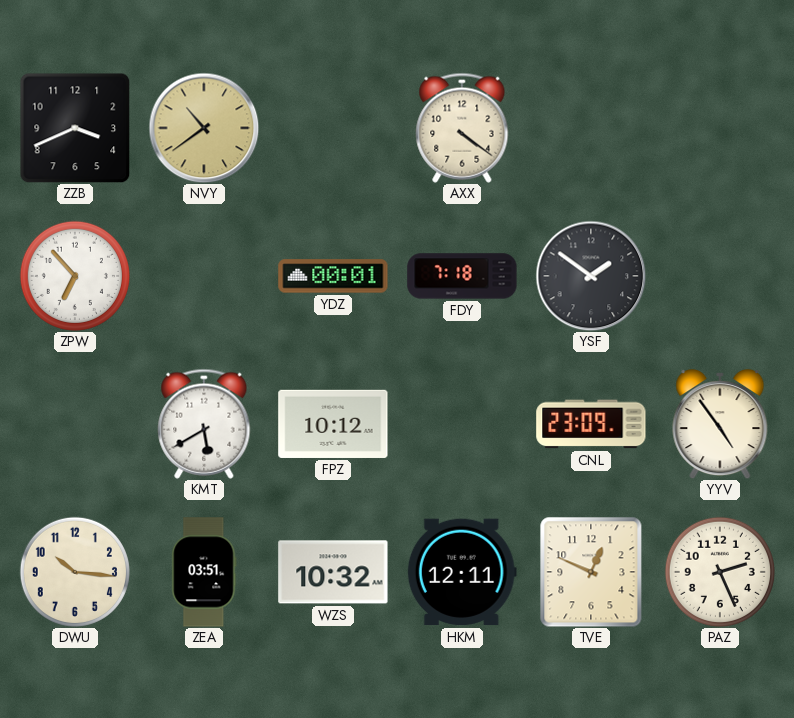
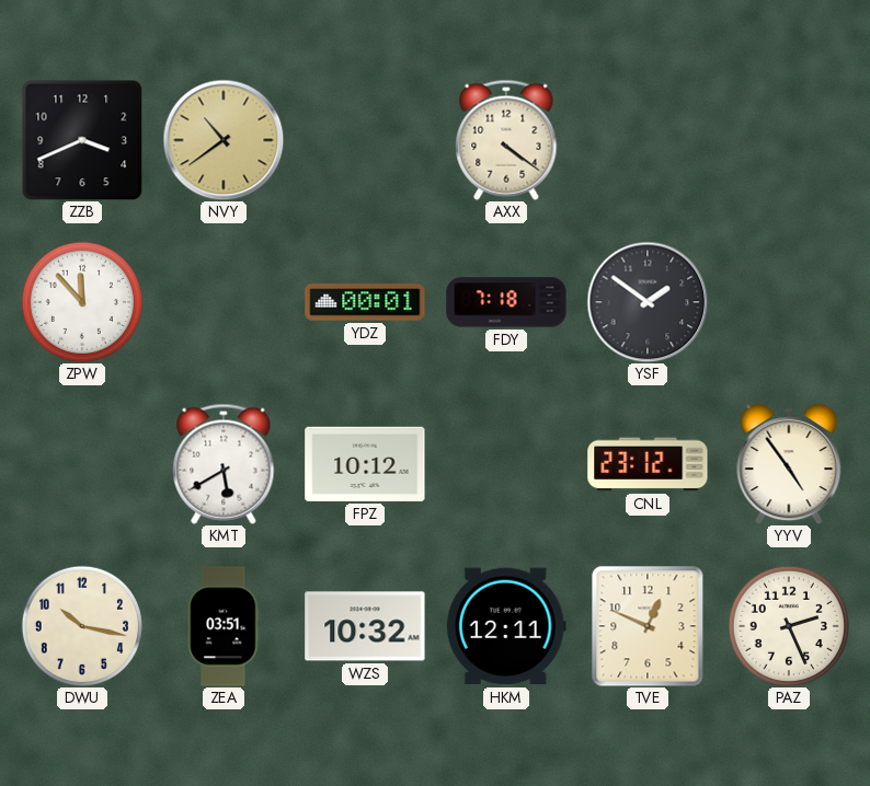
ZPW: 6:53 -> 11:53
CNL: 23:09 -> 23:12
DWU: 10:16 -> 10:17
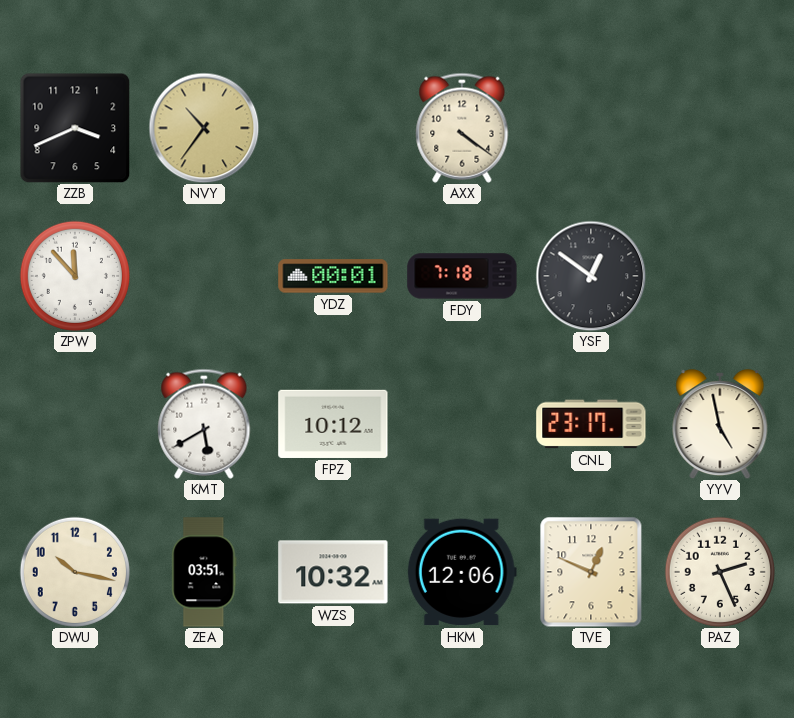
NVY: 10:39 -> 10:36
YSF: 1:51 -> 12:51
CNL: 23:12 -> 23:17
YYV: 4:54 -> 4:58
HKM: 12:11 -> 12:06
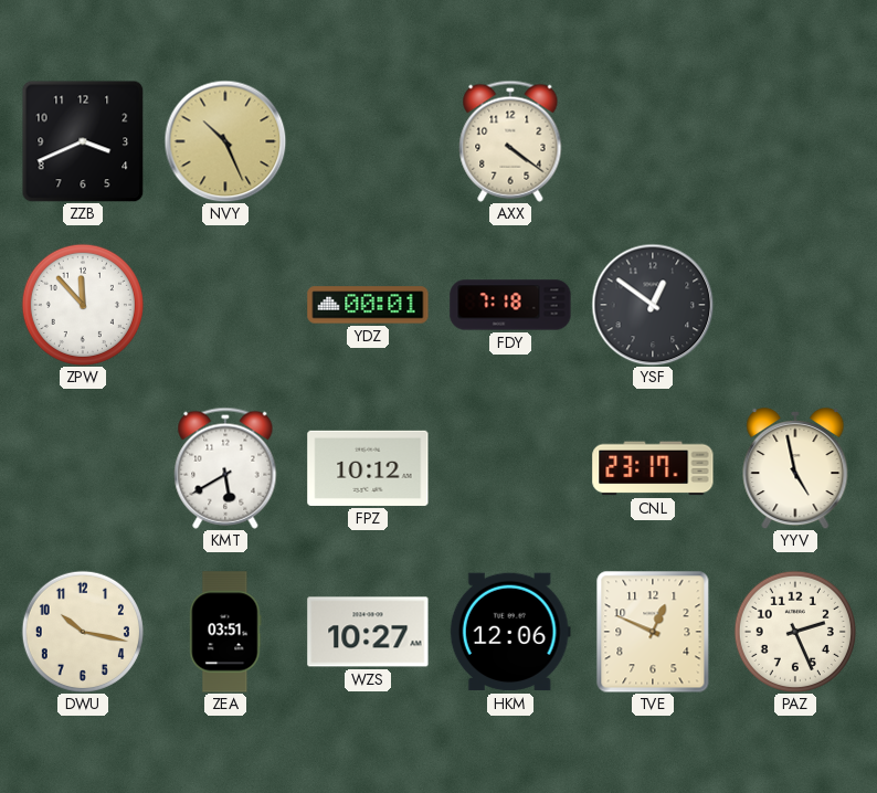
NVY: 10:36 -> 10:26
WZS: 10:32 -> 10:27
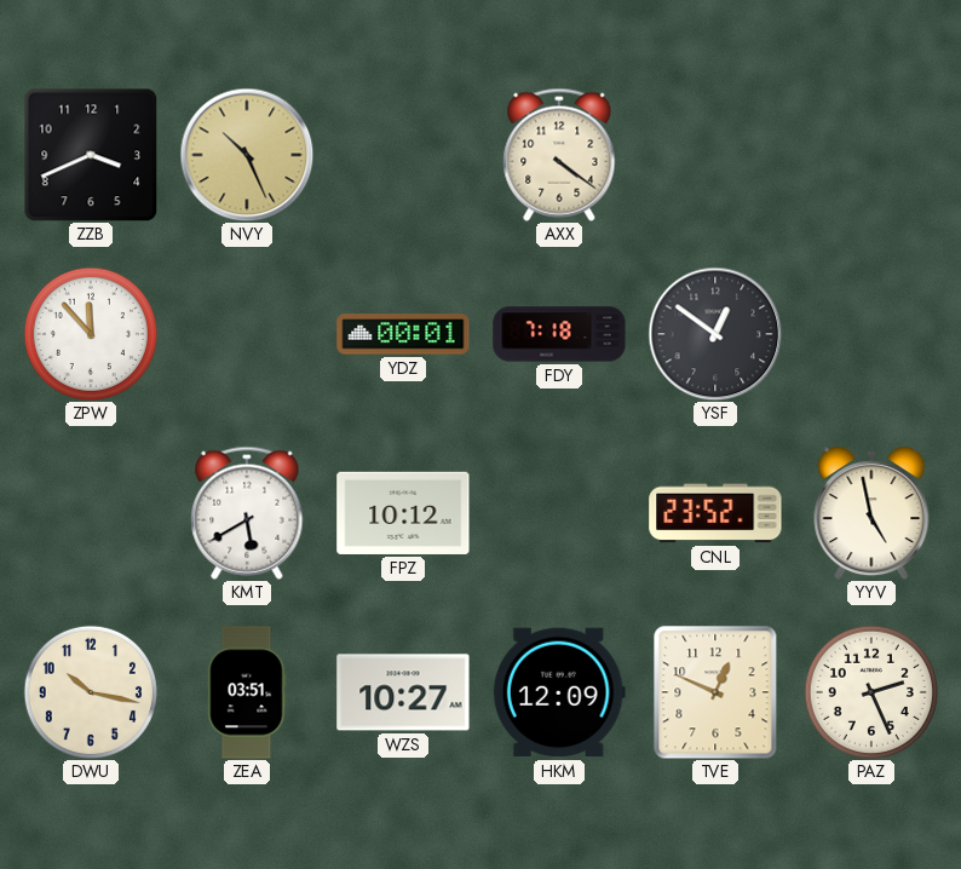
CNL: 23:17 -> 23:52
HKM: 12:06 -> 12:09
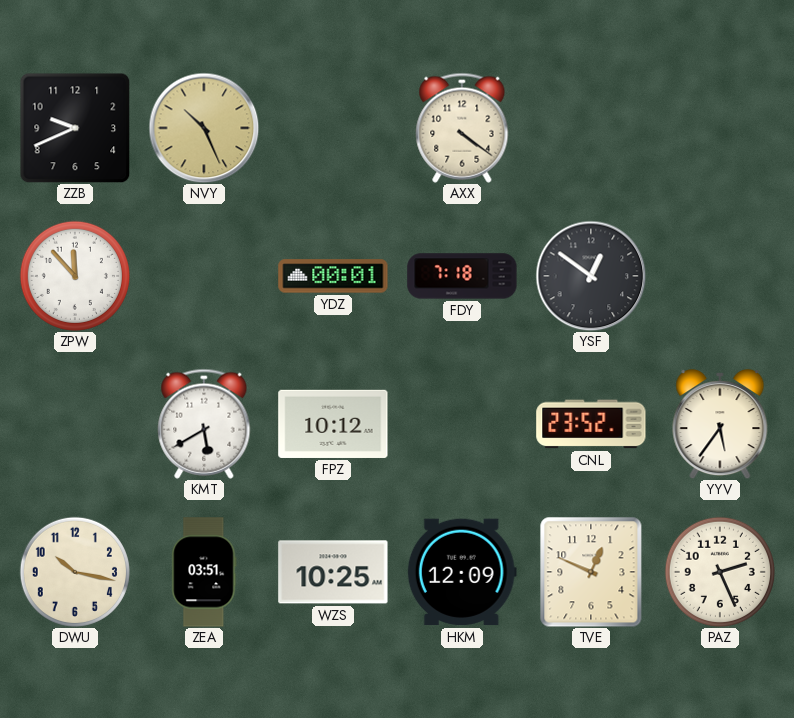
ZZB: 3:41 -> 9:41
YYV: 4:58 -> 5:36
WZS: 10:27 -> 10:25
